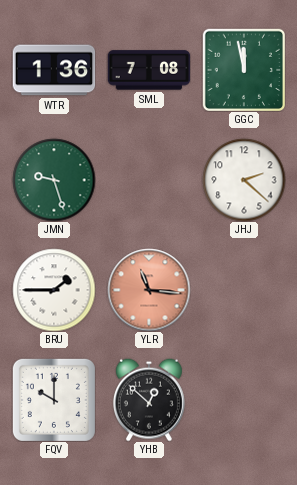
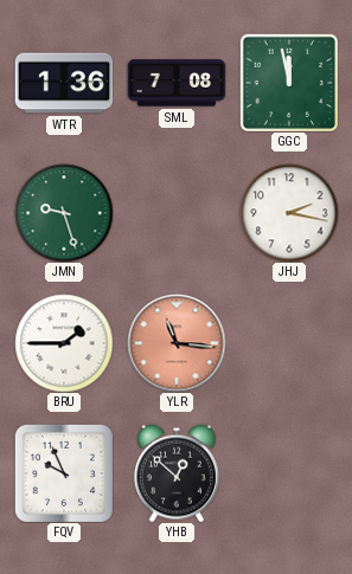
JHJ: 2:22 -> 2:17
FQV: 10:00 -> 9:56
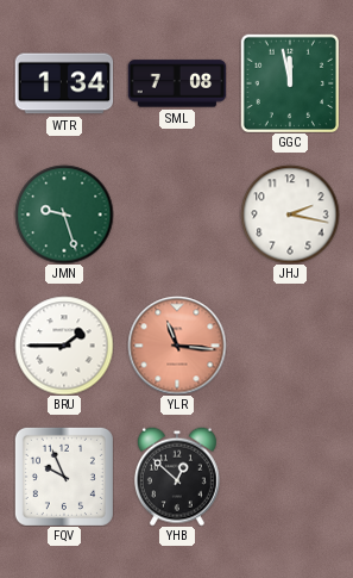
WTR: 1:36 -> 1:34
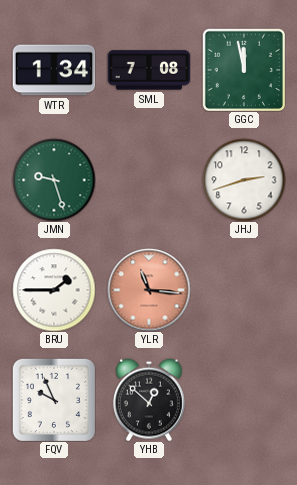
JHJ: 2:17 -> 2:42
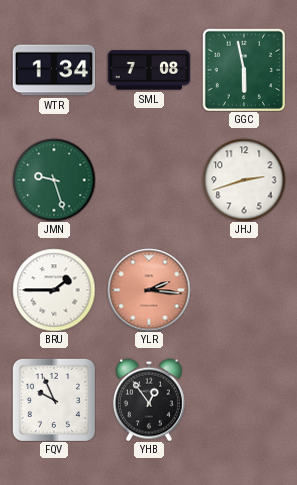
GGC: 11:58 -> 5:58
YLR: 11:16 -> 2:16
YHB: 12:52 -> 12:54
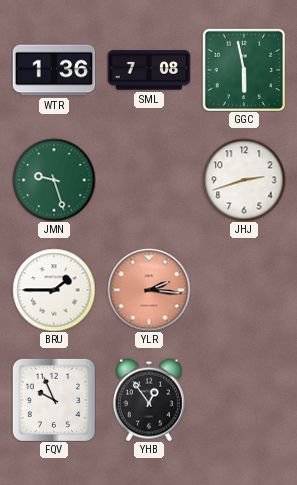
WTR: 1:34 -> 1:36
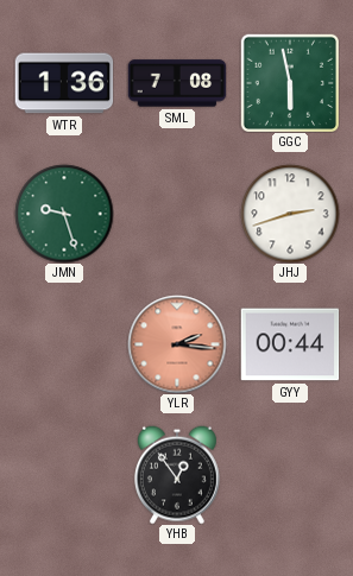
BRU: 1:45 -> none
GYY: none -> 00:44
FQV: 9:56 -> none
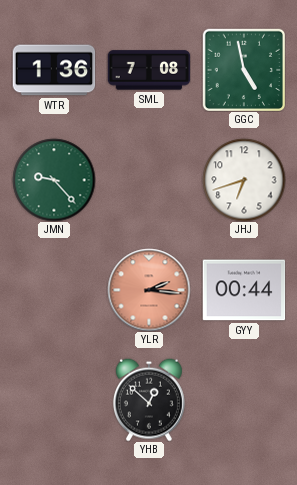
GGC: 5:58 -> 4:58
JMN: 9:27 -> 9:23
JHJ: 2:42 -> 6:42
YHB: 12:54 -> 12:52
